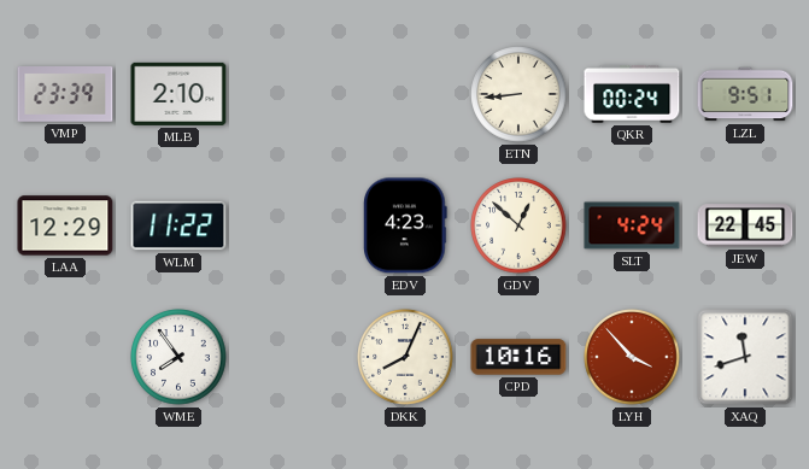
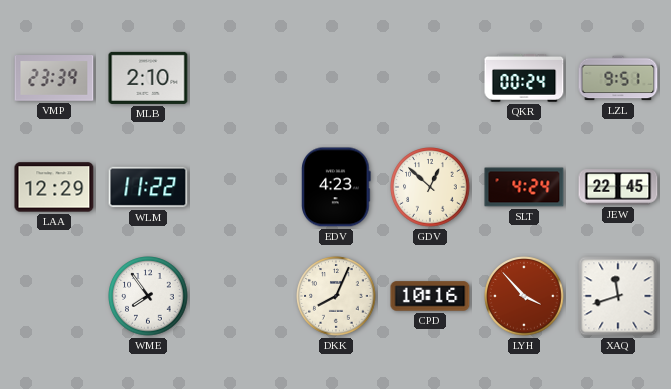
ETN: 8:44 -> none
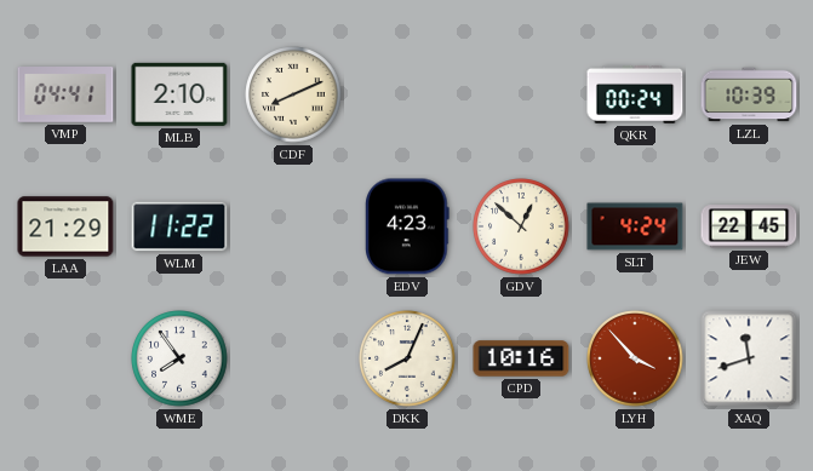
VMP: 23:39 -> 04:41
CDF: none -> 8:11
LZL: 9:51 -> 10:39
LAA: 12:29 -> 21:29
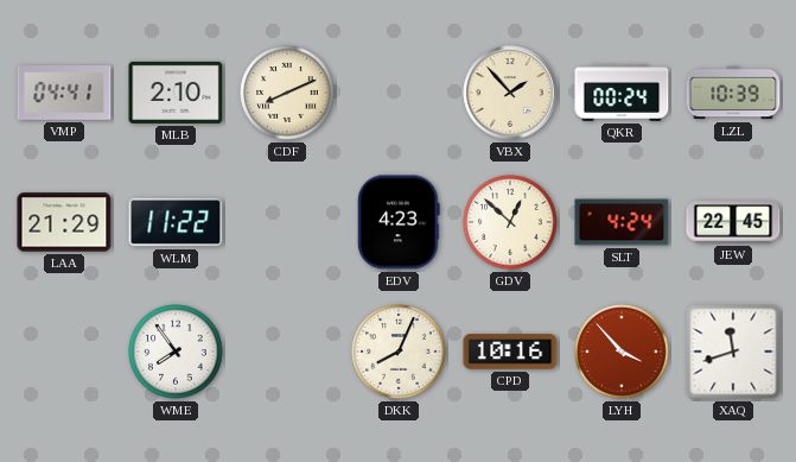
VBX: none -> 1:53
